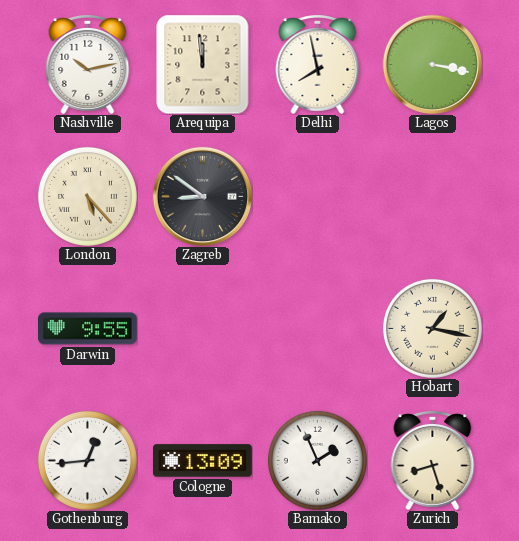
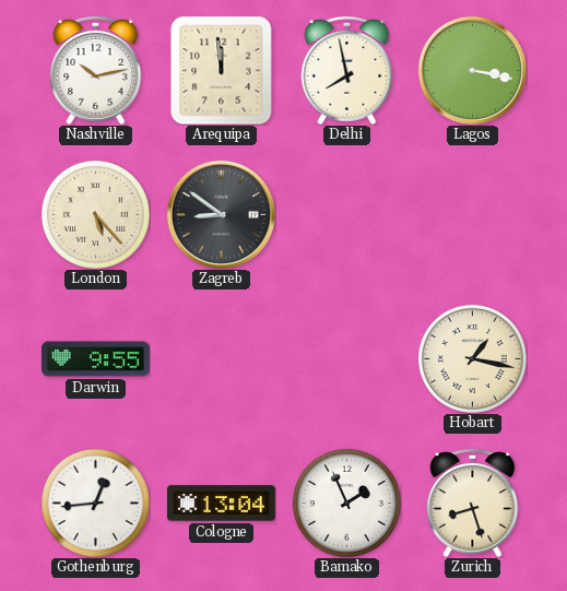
Cologne: 13:09 -> 13:04
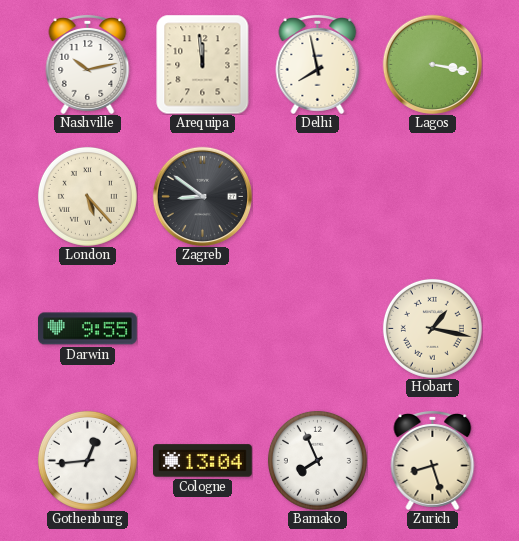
Bamako: 1:56 -> 7:56
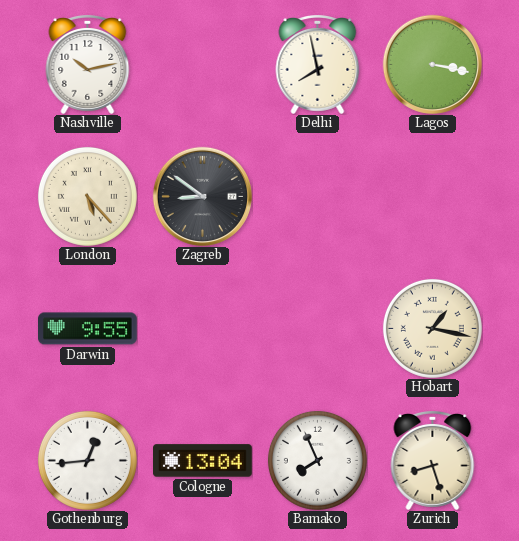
Arequipa: 11:59 -> none
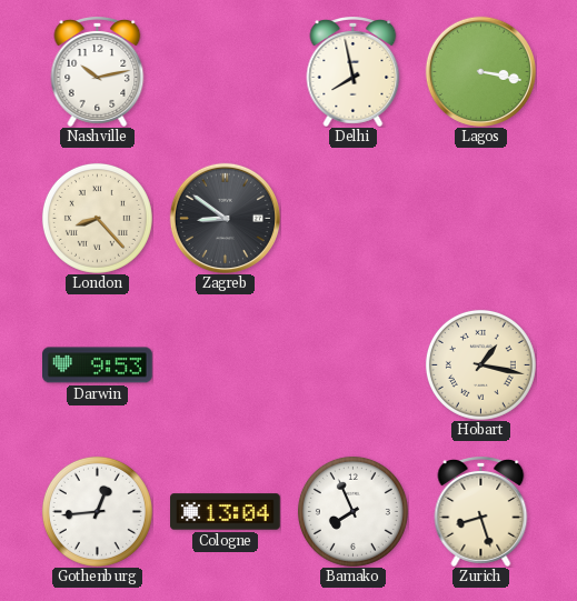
London: 5:23 -> 8:23
Darwin: 9:55 -> 9:53
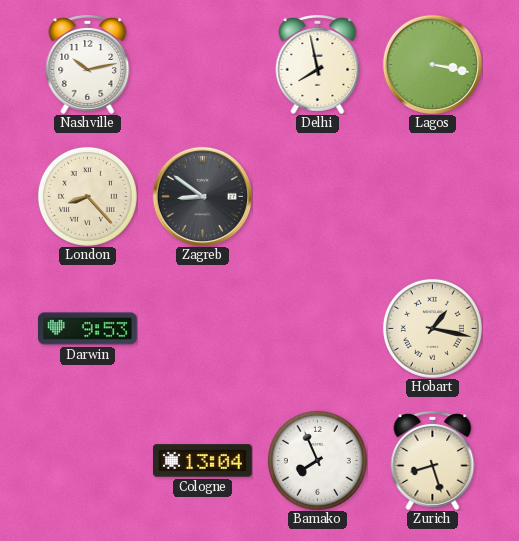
Gothenburg: 12:44 -> none
